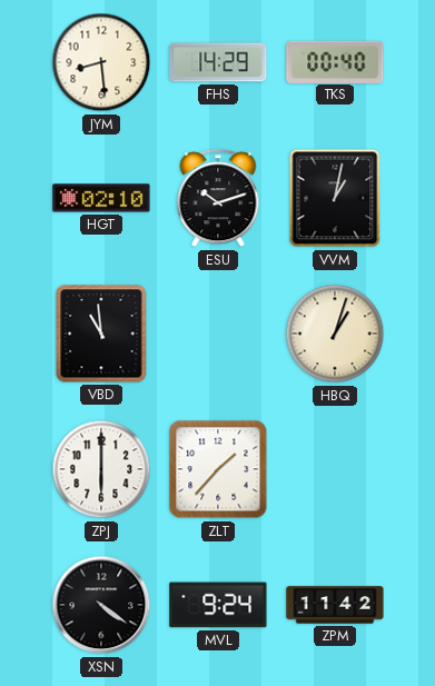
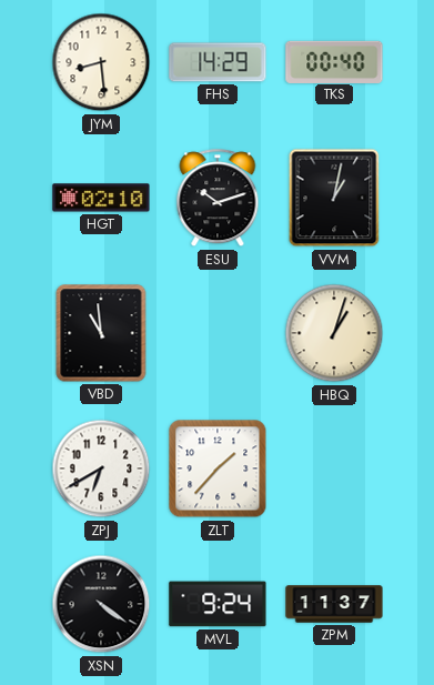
ZPJ: 6:00 -> 6:40
ZPM: 11:42 -> 11:37
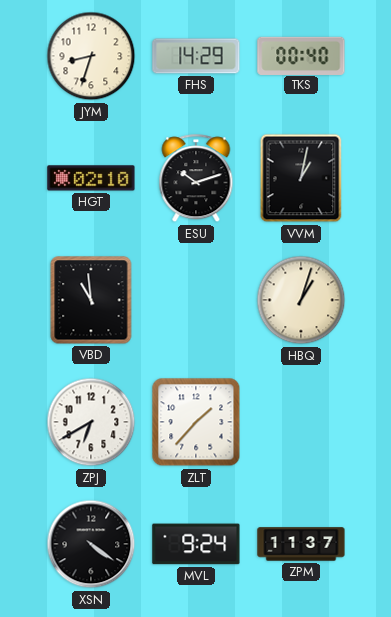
JYM: 8:29 -> 8:33
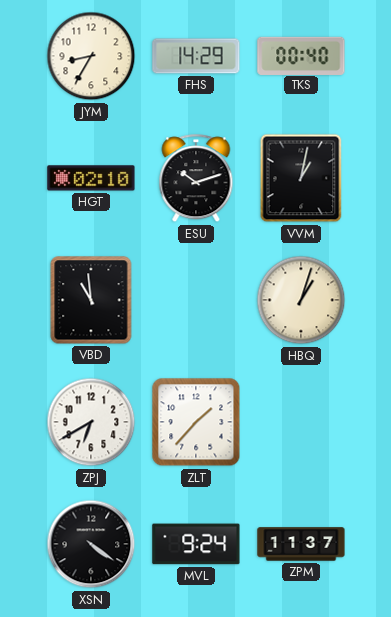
JYM: 8:33 -> 8:35
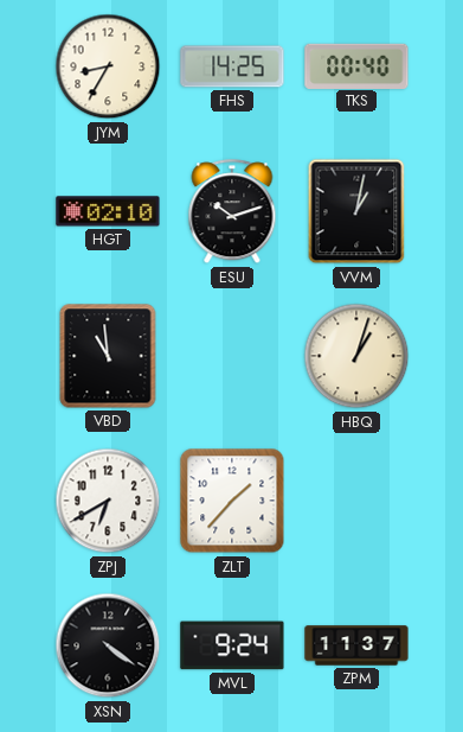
FHS: 14:29 -> 14:25
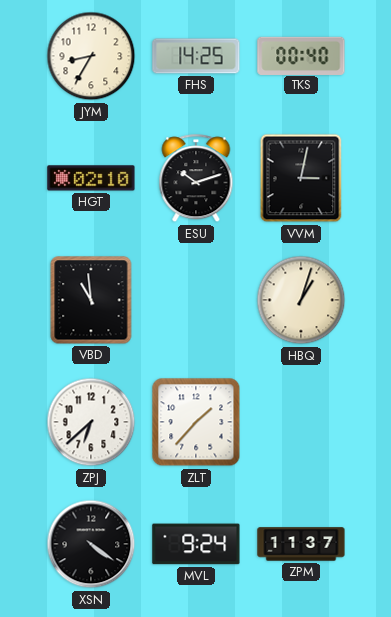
VVM: 1:02 -> 3:02
ZPJ: 6:40 -> 6:38
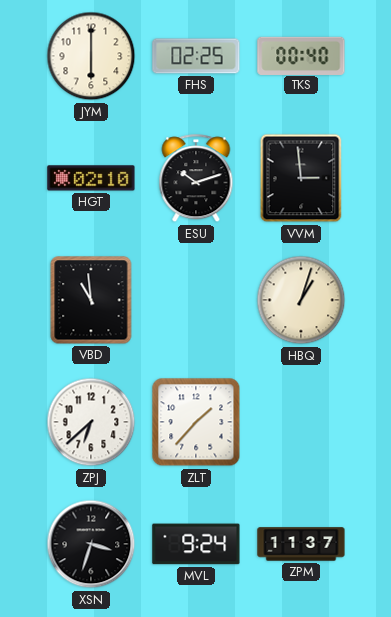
JYM: 8:35 -> 6:00
FHS: 14:25 -> 02:25
VVM: 3:02 -> 2:59
XSN: 4:21 -> 3:33
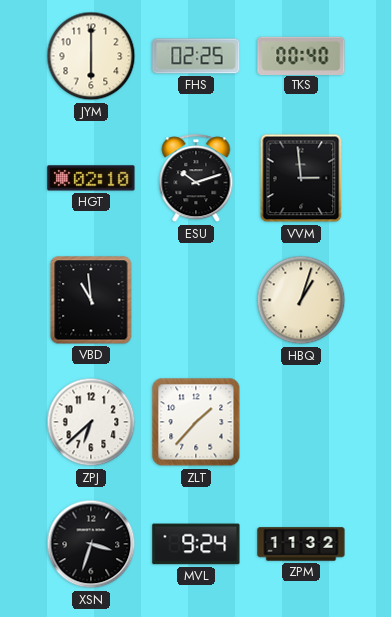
ZPM: 11:37 -> 11:32
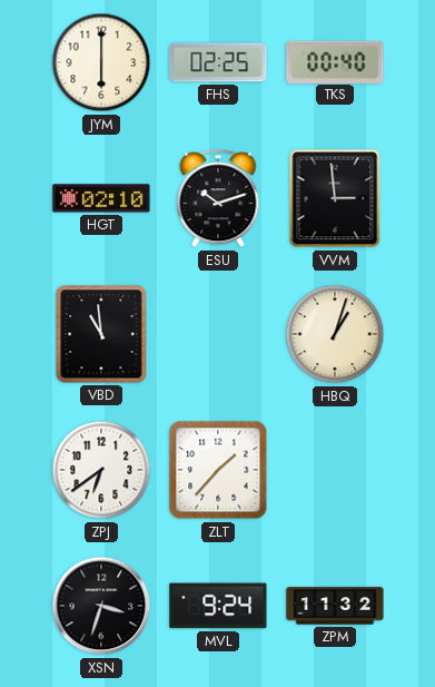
ZPJ: 6:38 -> 6:39
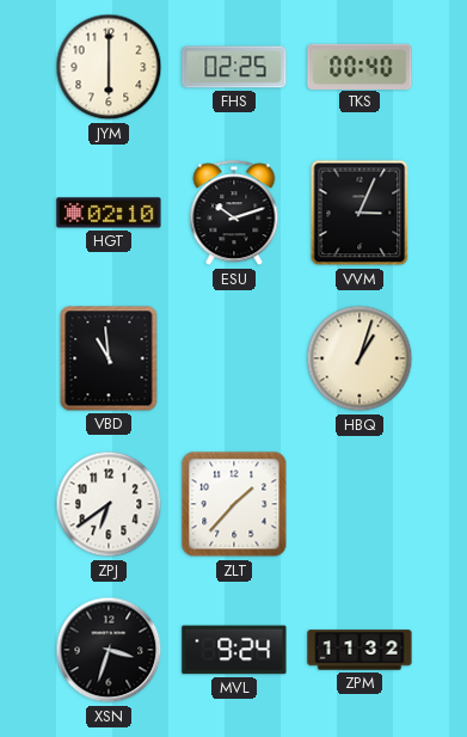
VVM: 2:59 -> 3:04
